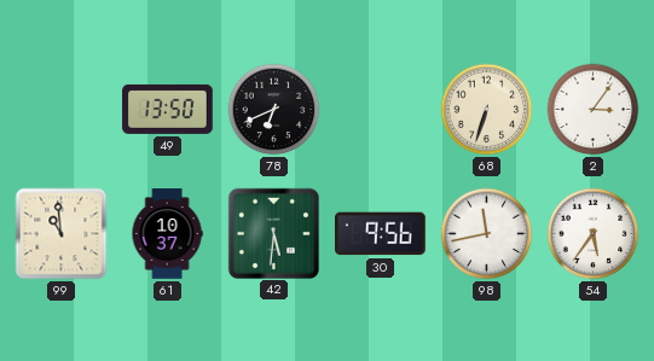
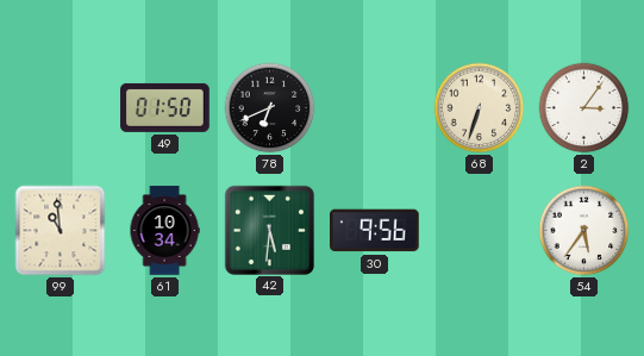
49: 13:50 -> 01:50
61: 10:37 -> 10:34
98: 11:43 -> none
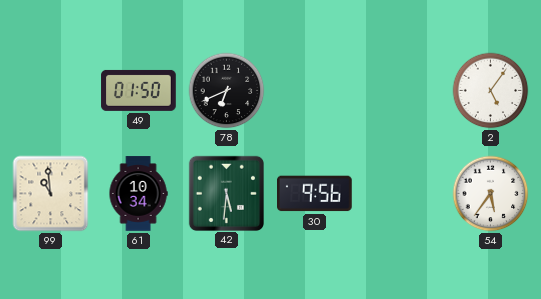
68: 6:33 -> none
2: 3:06 -> 5:06
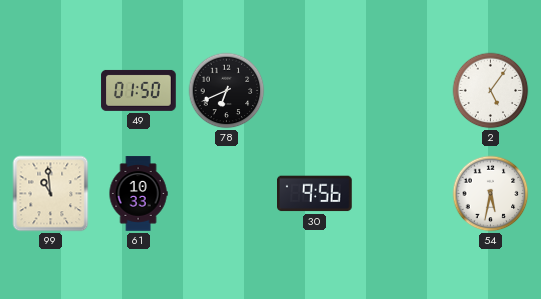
61: 10:34 -> 10:33
42: 5:31 -> none
54: 5:36 -> 5:32
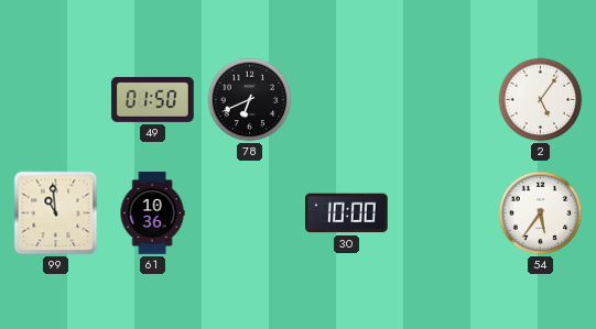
61: 10:33 -> 10:36
30: 9:56 -> 10:00
54: 5:32 -> 5:36
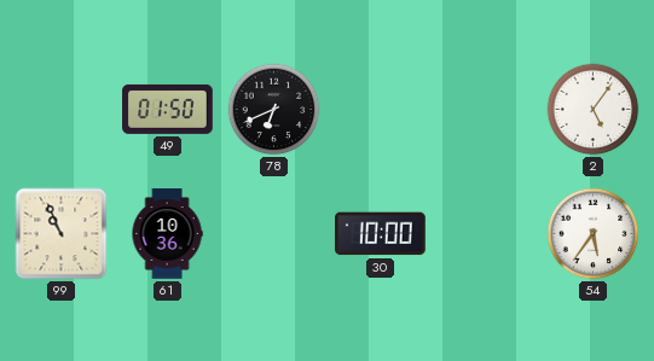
99: 10:59 -> 10:56
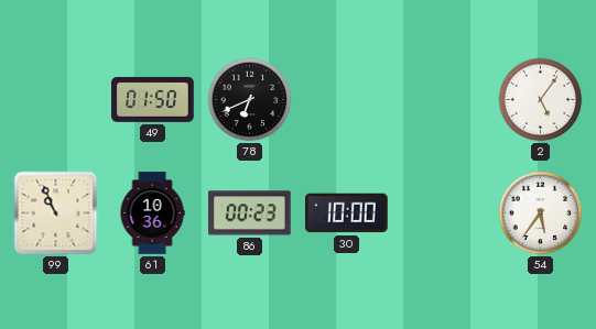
86: none -> 00:23
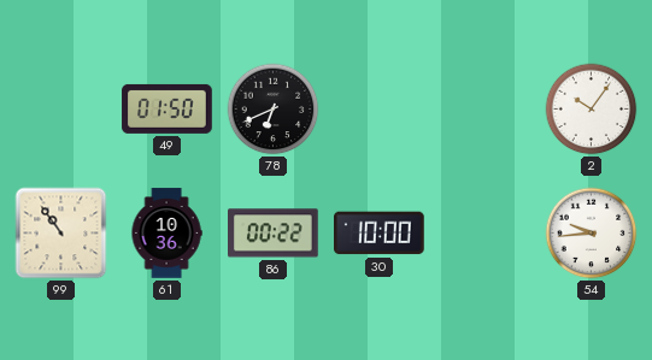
2: 5:06 -> 10:06
99: 10:56 -> 10:54
86: 00:23 -> 00:22
54: 5:36 -> 9:44
